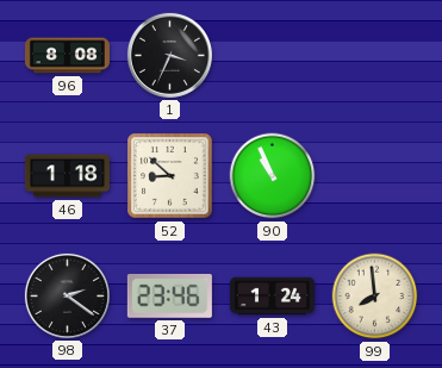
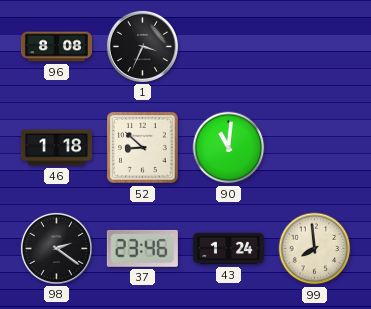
90: 10:56 -> 11:01
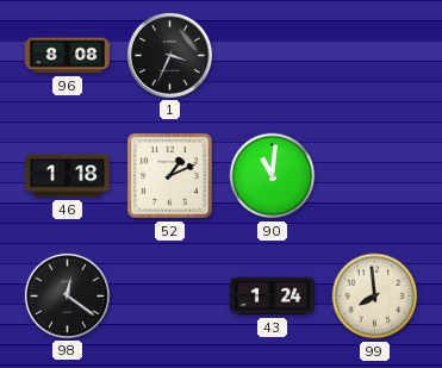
52: 8:52 -> 1:11
98: 2:21 -> 12:21
37: 23:46 -> none
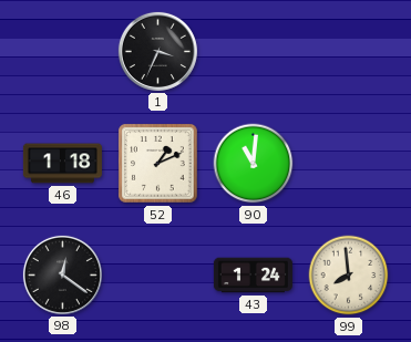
96: 8:08 -> none
